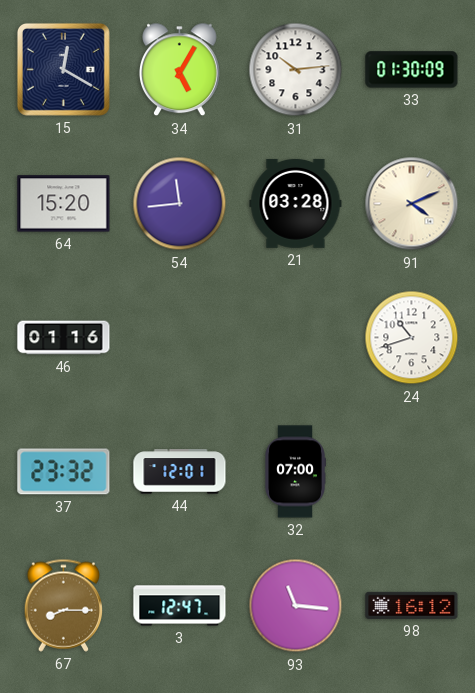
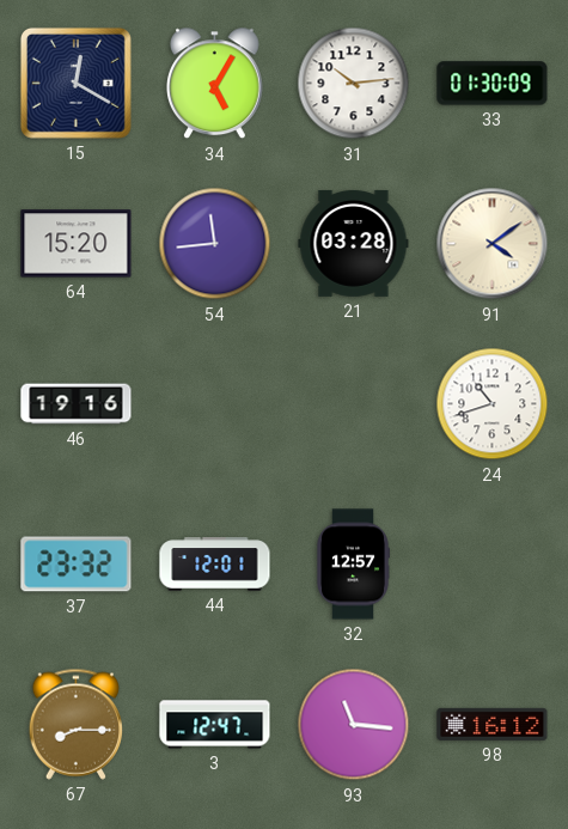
91: 4:11 -> 4:09
46: 01:16 -> 19:16
32: 07:00 -> 12:57
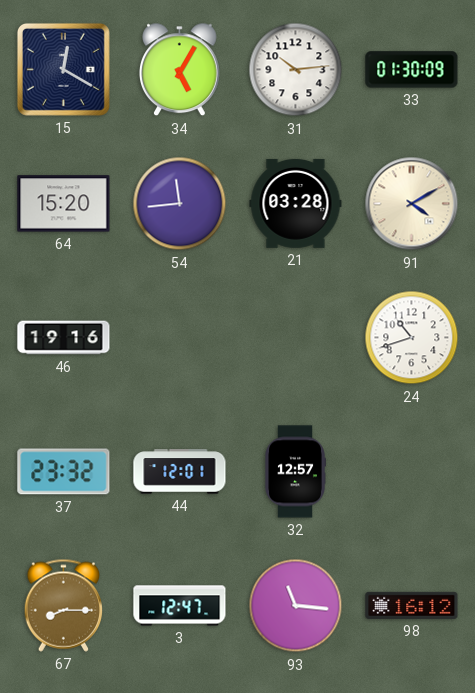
91: 4:09 -> 4:10
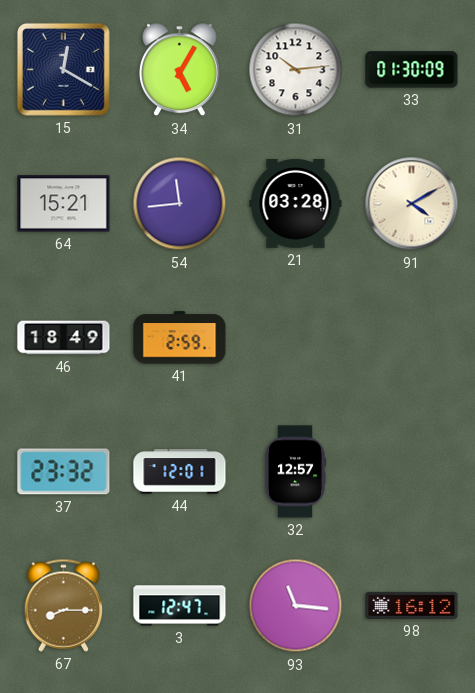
64: 15:20 -> 15:21
46: 19:16 -> 18:49
41: none -> 2:59
24: 10:42 -> none
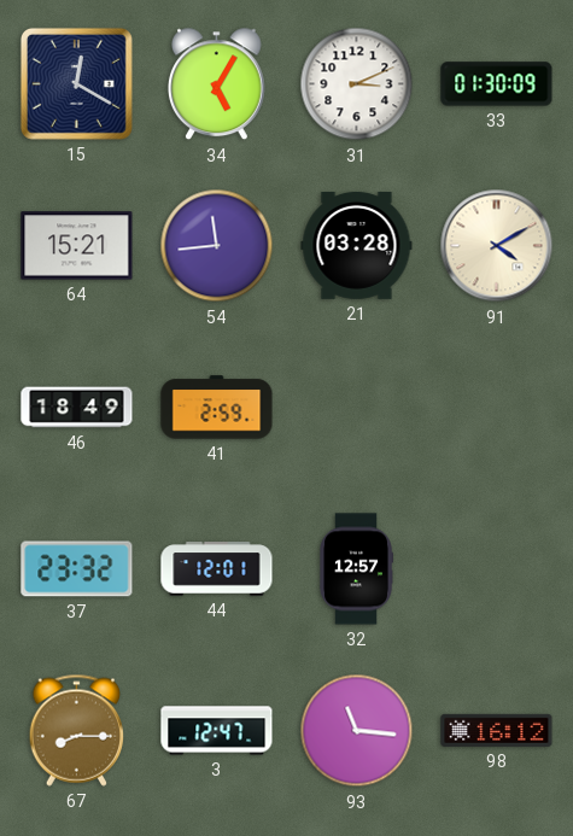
31: 10:14 -> 3:11
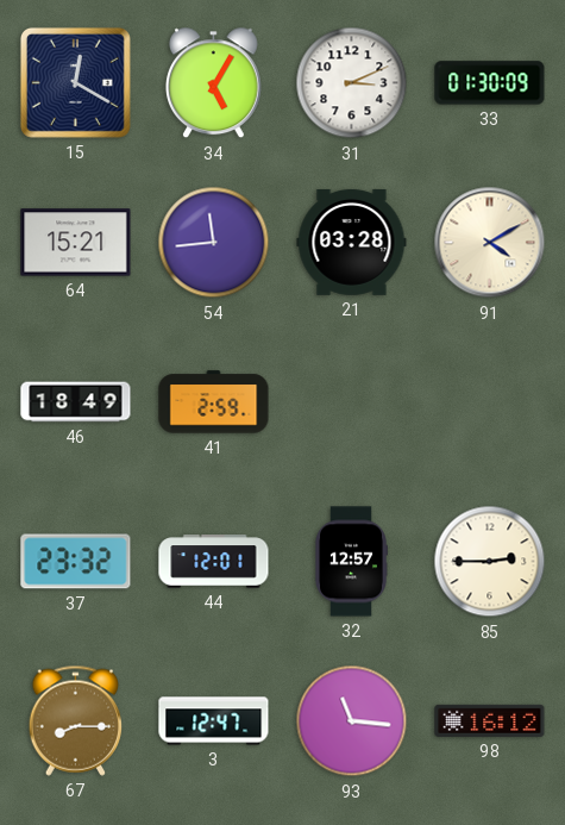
85: none -> 2:45
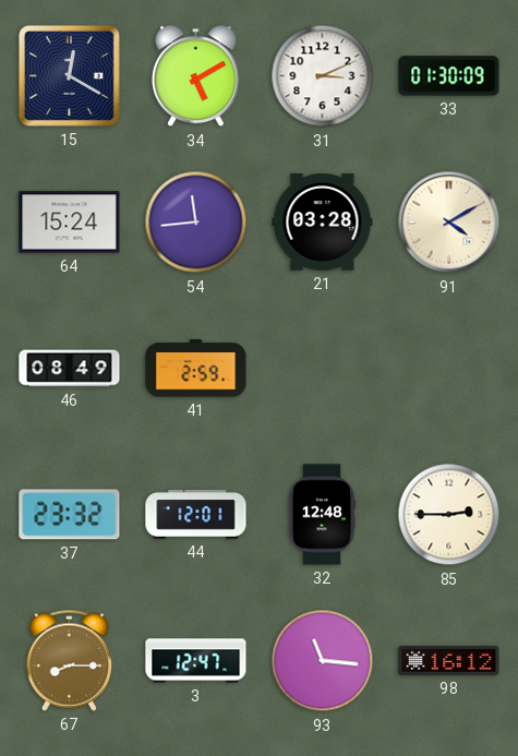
34: 5:05 -> 5:10
64: 15:21 -> 15:24
46: 18:49 -> 08:49
32: 12:57 -> 12:48
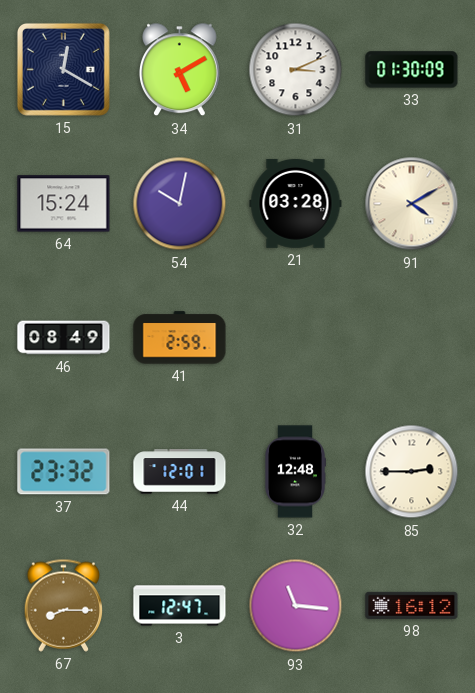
54: 11:44 -> 10:02
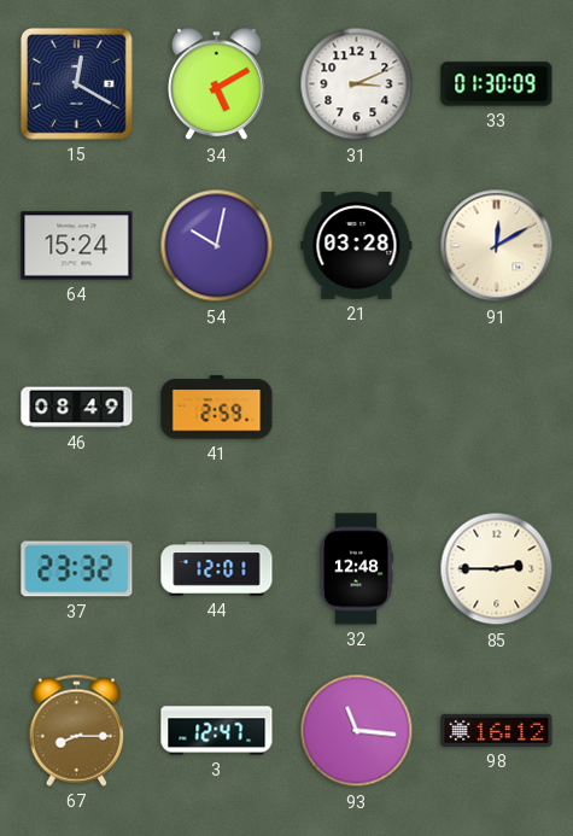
91: 4:10 -> 12:10
